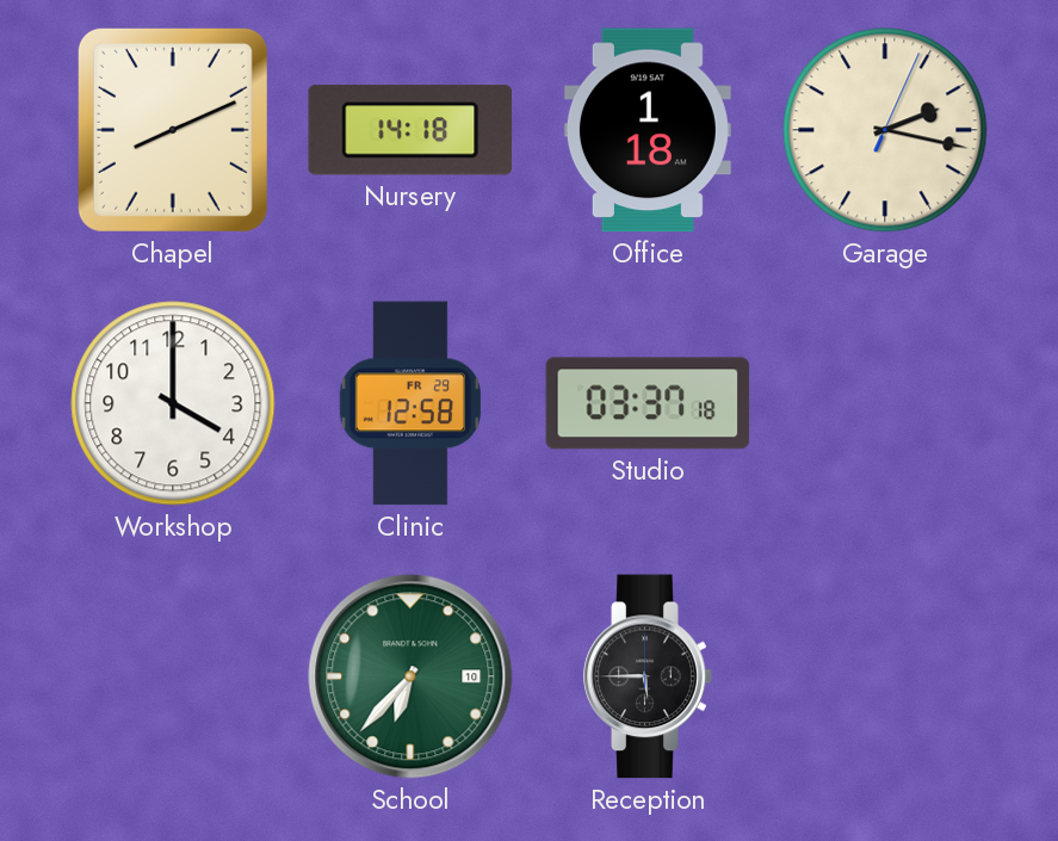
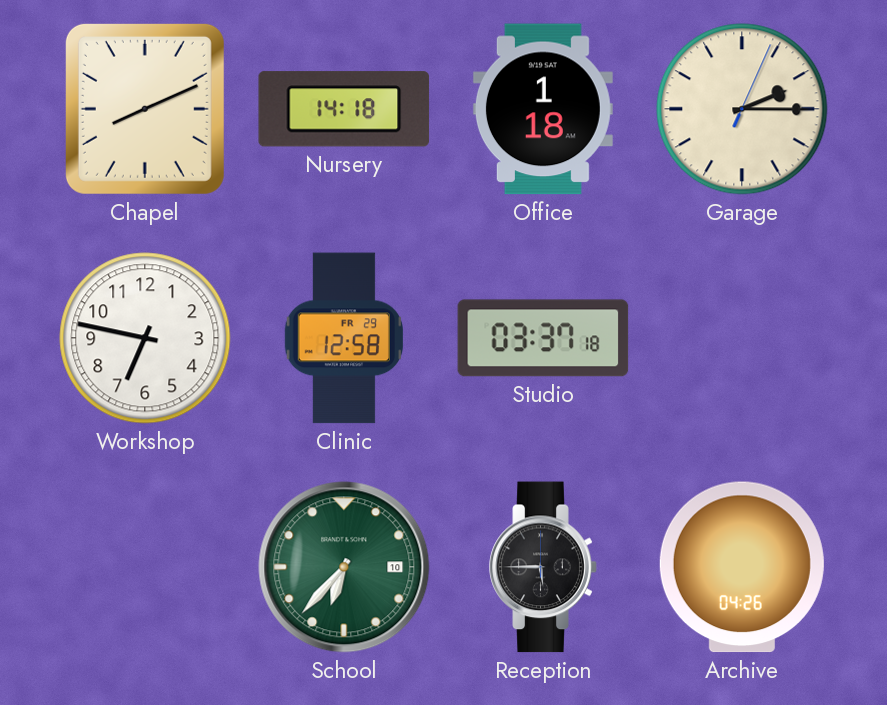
Garage: 2:17 -> 2:15
Workshop: 4:00 -> 6:47
Archive: none -> 04:26
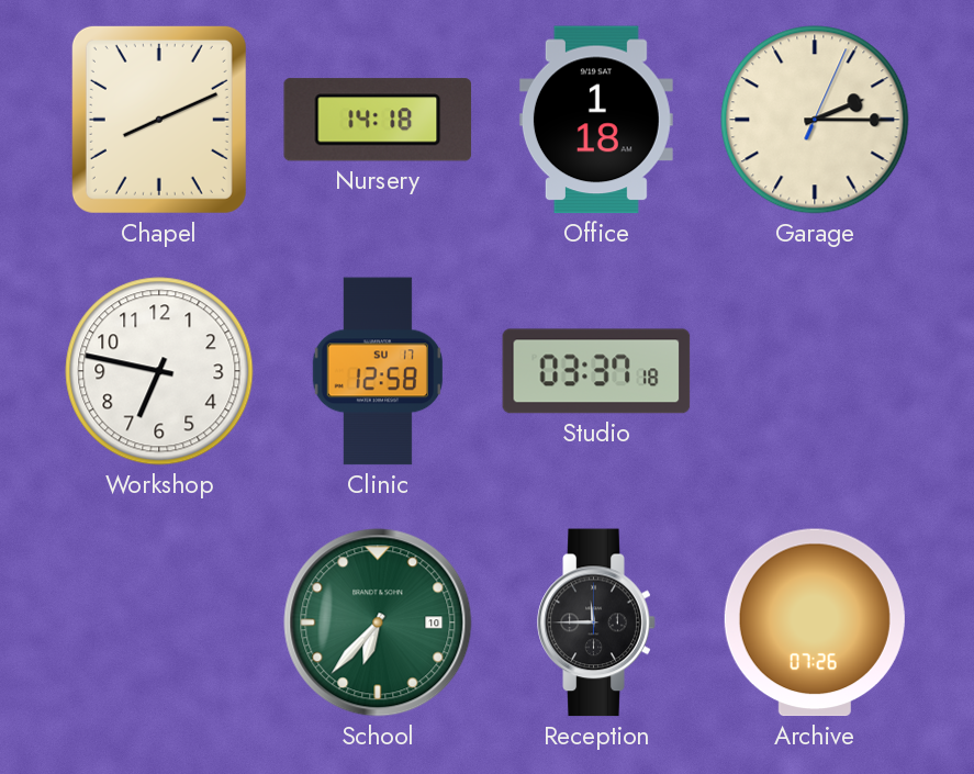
Clinic date: FR 29 -> SU 17
Reception: 5:45 -> 11:45
Archive: 04:26 -> 07:26
